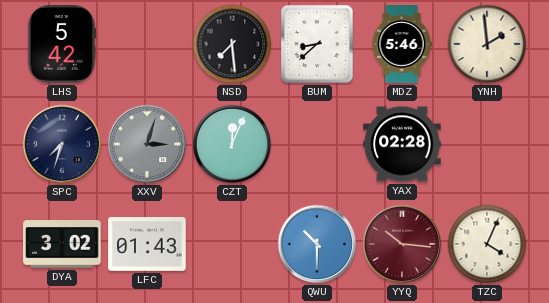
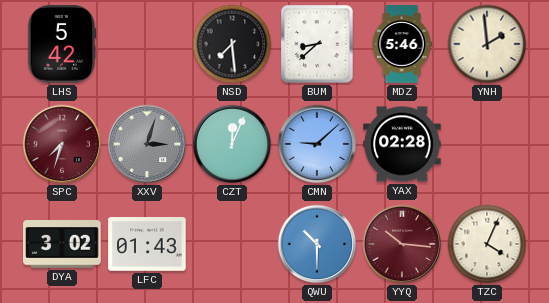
SPC dial: navy -> burgundy
CMN: none -> 9:08
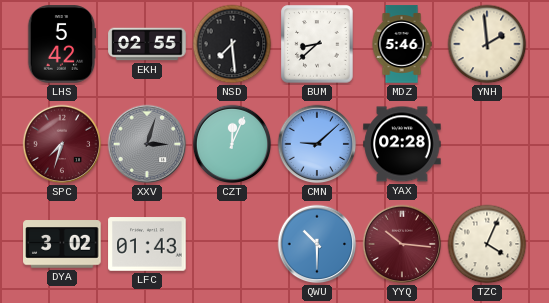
EKH: none -> 02:55
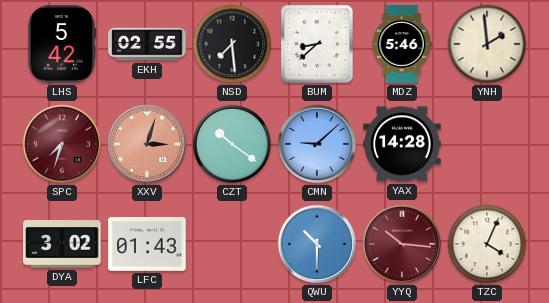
XXV dial: grey -> salmon
CZT: 12:04 -> 10:21
YAX: 02:28 -> 14:28
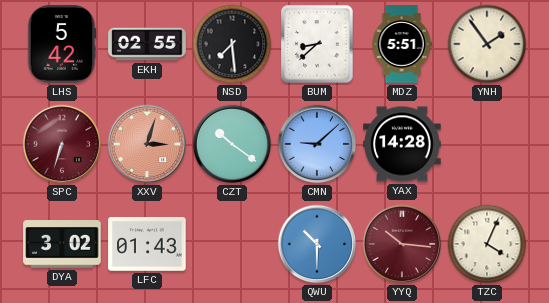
MDZ: 5:46 -> 5:51
YNH: 1:59 -> 1:54
SPC: 7:33 -> 6:33
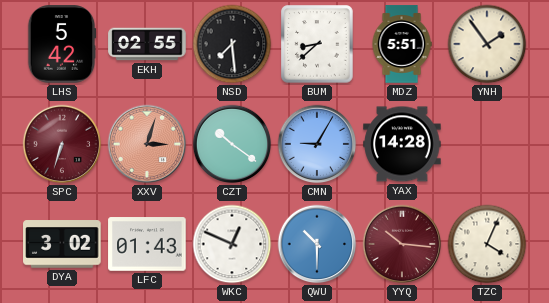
CMN: 9:08 -> 9:05
WKC: none -> 12:49
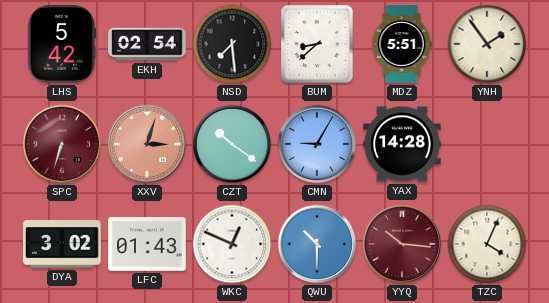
EKH: 02:55 -> 02:54
